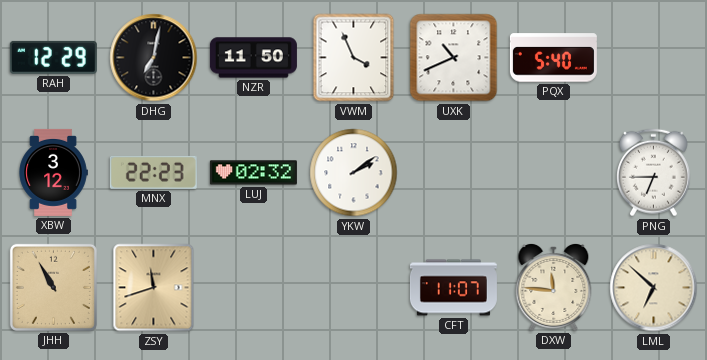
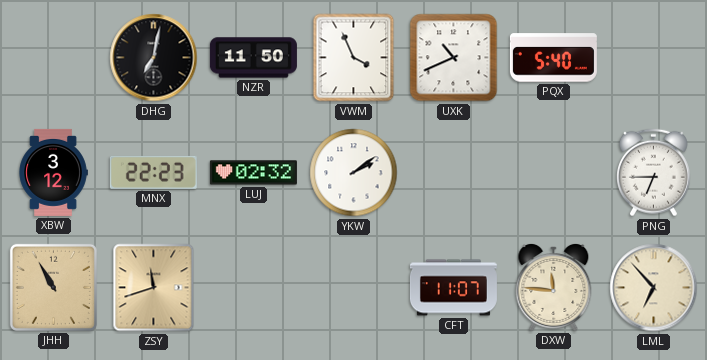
RAH: 12:29 -> none
LML: 6:52 -> 6:53
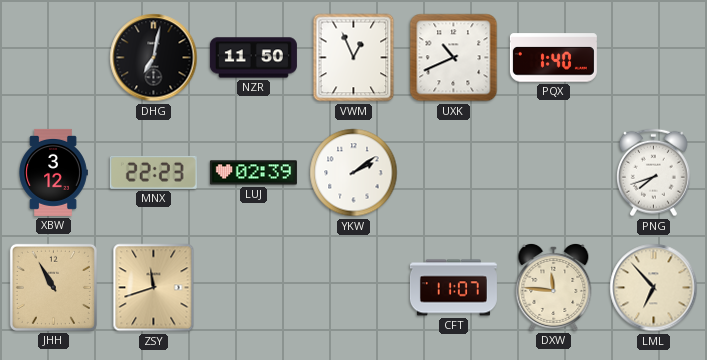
VWM: 3:56 -> 12:56
PQX: 5:40 -> 1:40
LUJ: 02:32 -> 02:39
PNG: 6:45 -> 7:42
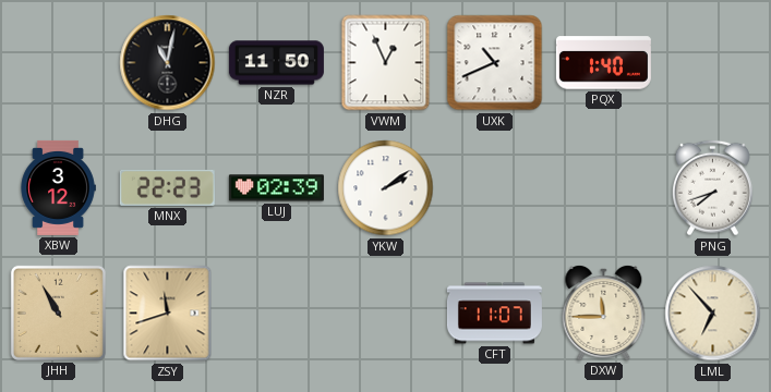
DHG: 7:02 -> 11:02
DXW: 11:46 -> 11:45
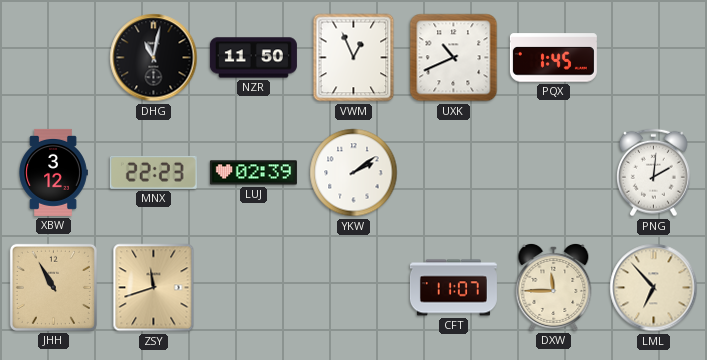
PQX: 1:40 -> 1:45
PNG: 7:42 -> 2:01
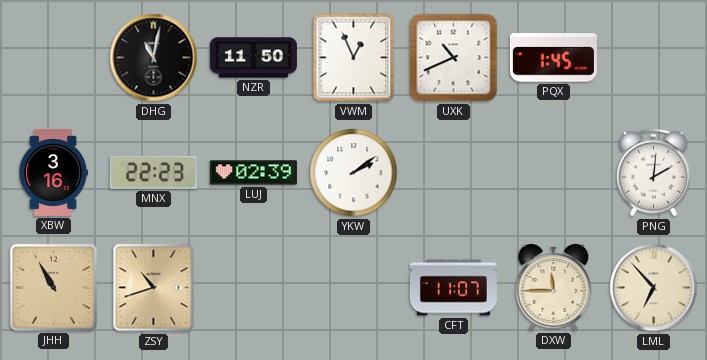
XBW: 3:12 -> 3:16
ZSY: 11:42 -> 10:42
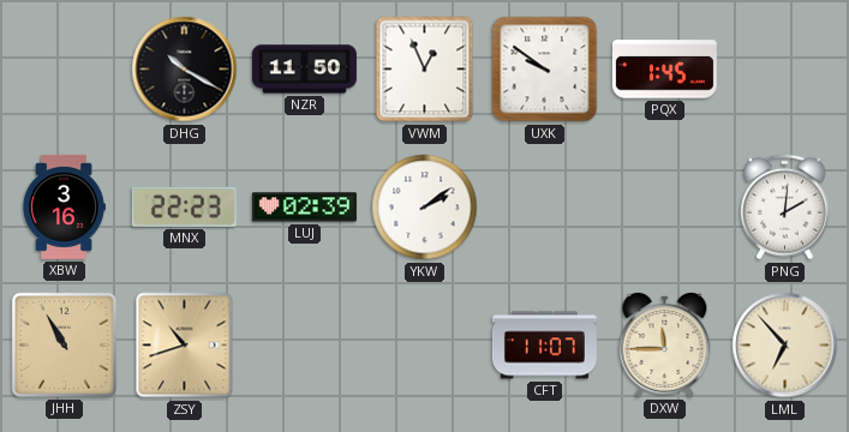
DHG: 11:02 -> 10:20
UXK: 10:41 -> 9:51
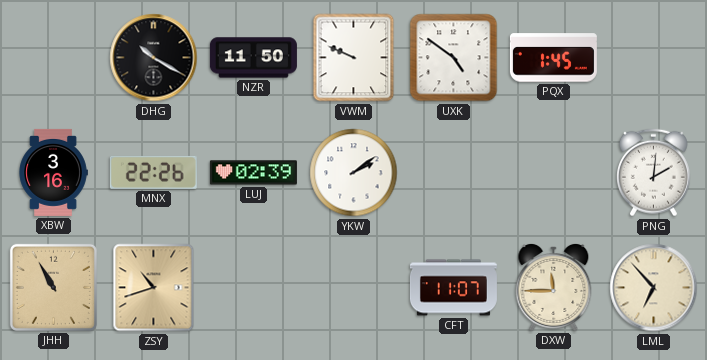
VWM: 12:56 -> 9:49
UXK: 9:51 -> 4:51
MNX: 22:23 -> 22:26
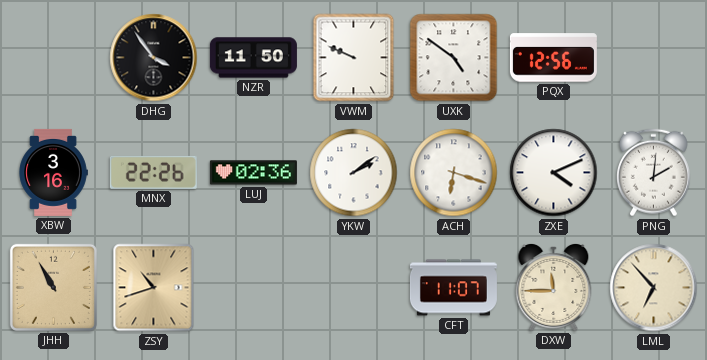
DHG: 10:20 -> 3:54
PQX: 1:45 -> 12:56
LUJ: 02:39 -> 02:36
ACH: none -> 6:18
ZXE: none -> 4:11
